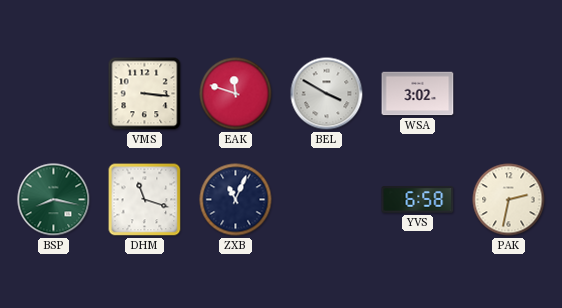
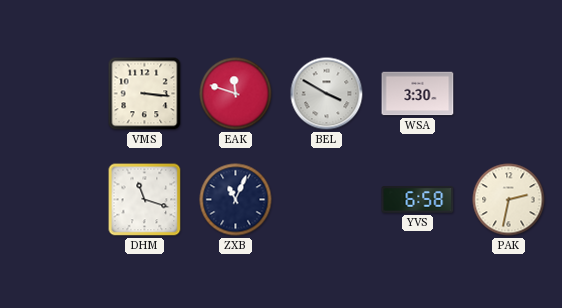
WSA: 3:02 -> 3:30
BSP: 8:17 -> none
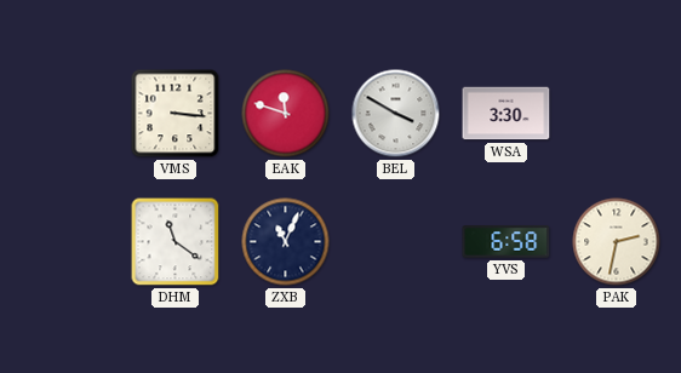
DHM: 11:18 -> 11:21
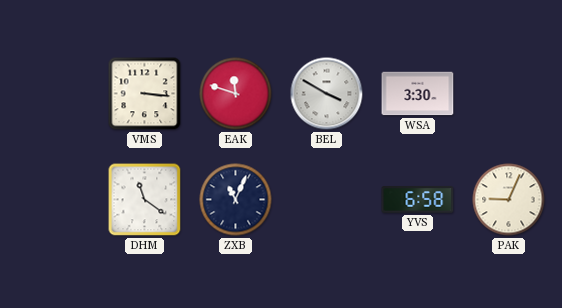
PAK: 2:32 -> 9:04
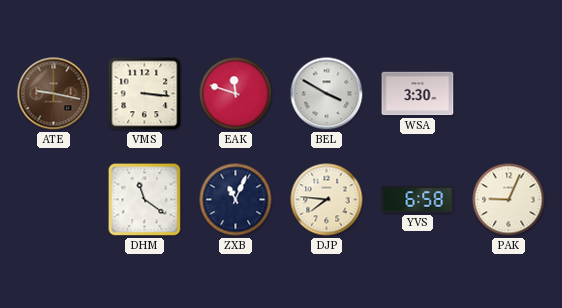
ATE: none -> 9:17
DJP: none -> 7:46
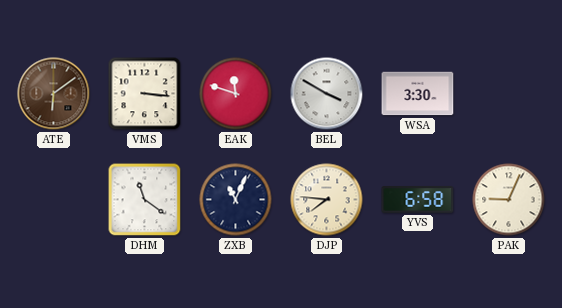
ATE: 9:17 -> 6:09
